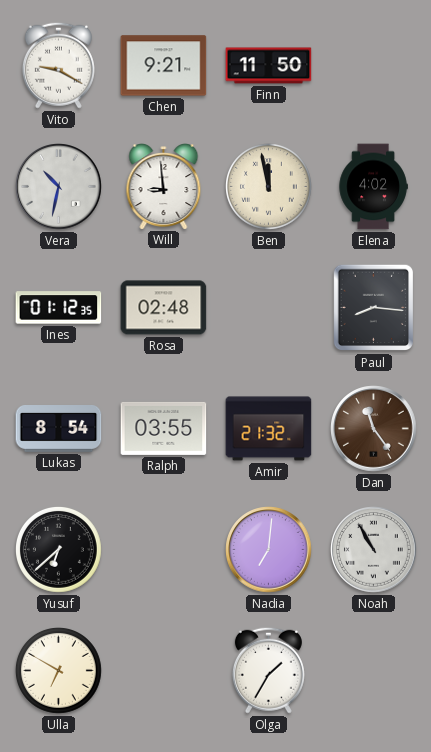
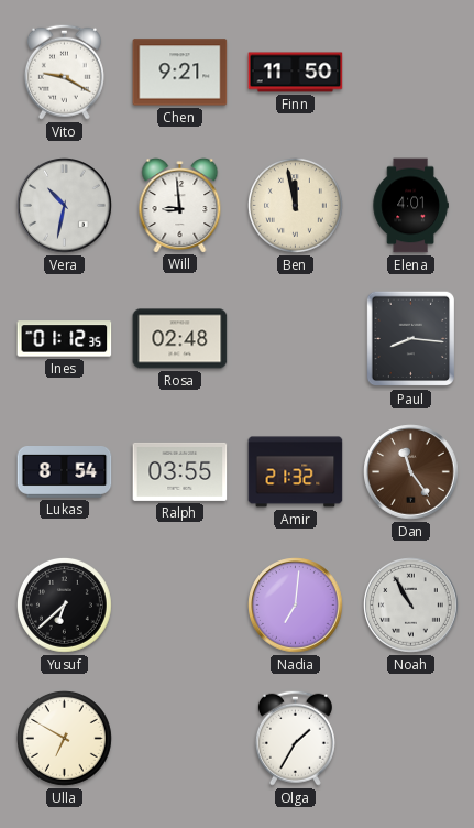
Elena: 4:02 -> 4:01
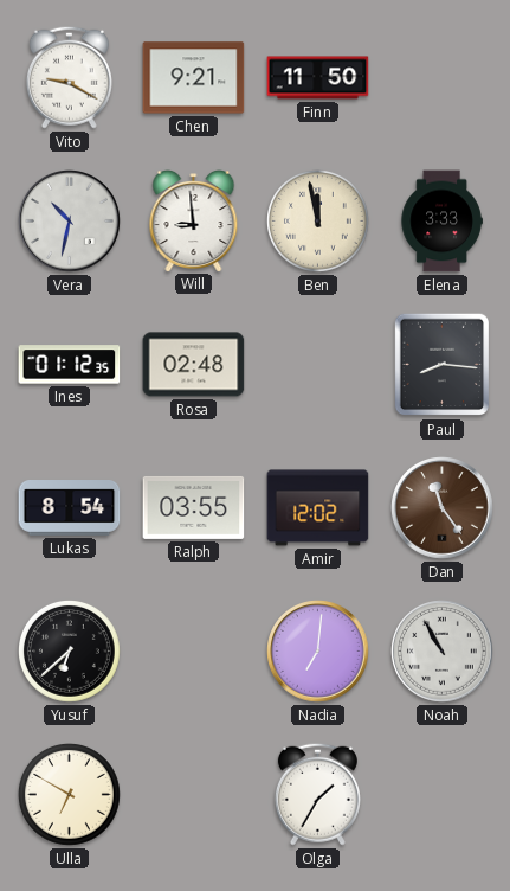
Elena: 4:01 -> 3:33
Amir: 21:32 -> 12:02
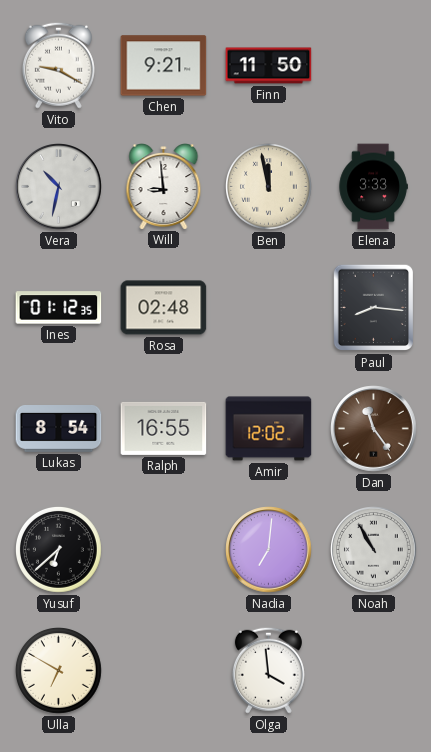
Ralph: 03:55 -> 16:55
Olga: 1:35 -> 3:59
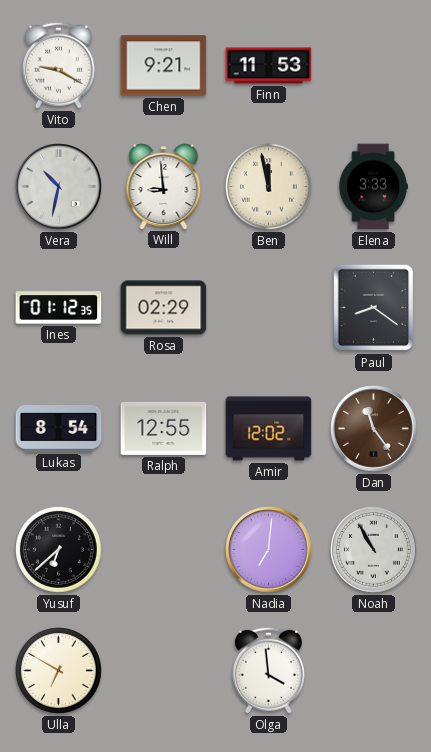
Finn: 11:50 -> 11:53
Rosa: 02:48 -> 02:29
Paul: 8:16 -> 8:21
Ralph: 16:55 -> 12:55
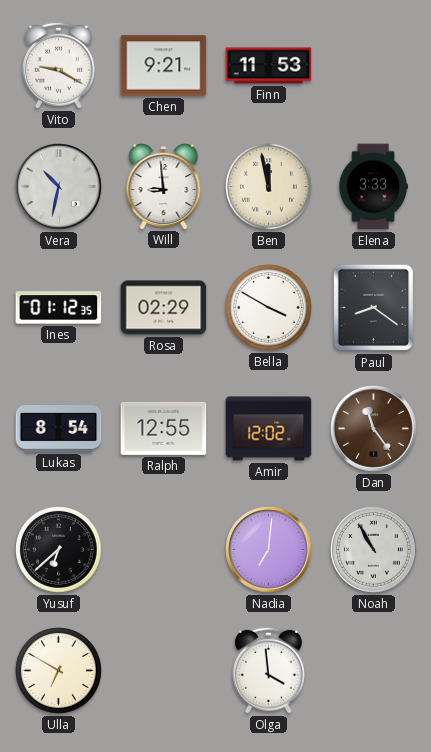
Bella: none -> 3:50
